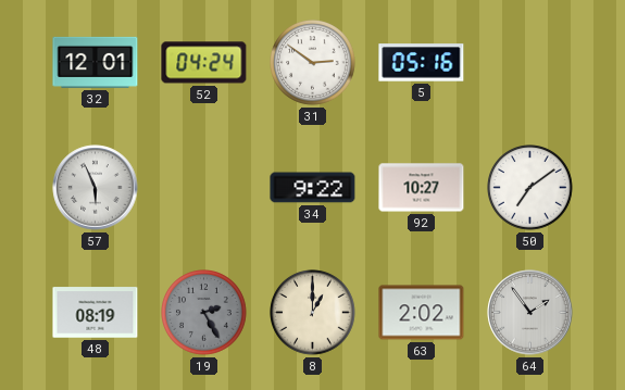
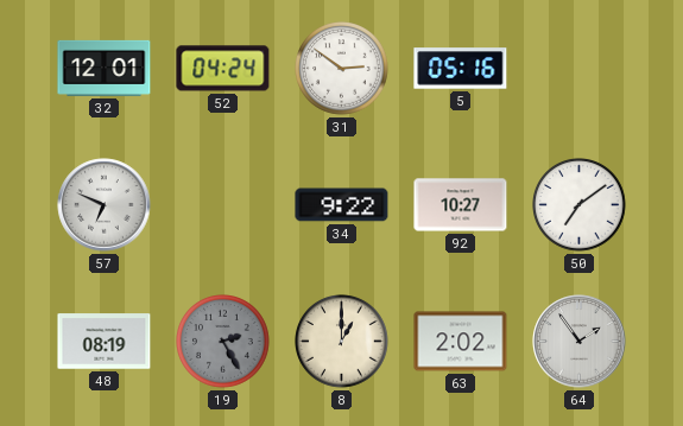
57: 5:56 -> 6:49
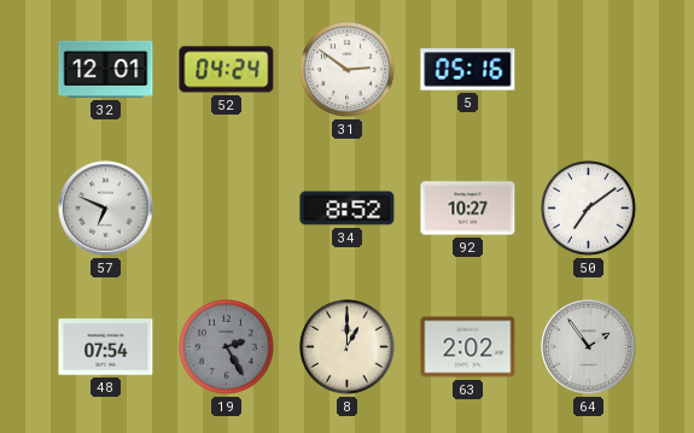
34: 9:22 -> 8:52
48: 08:19 -> 07:54
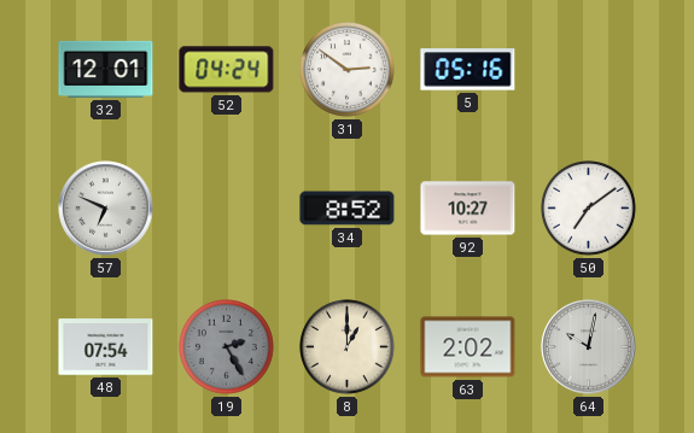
64: 1:54 -> 10:02
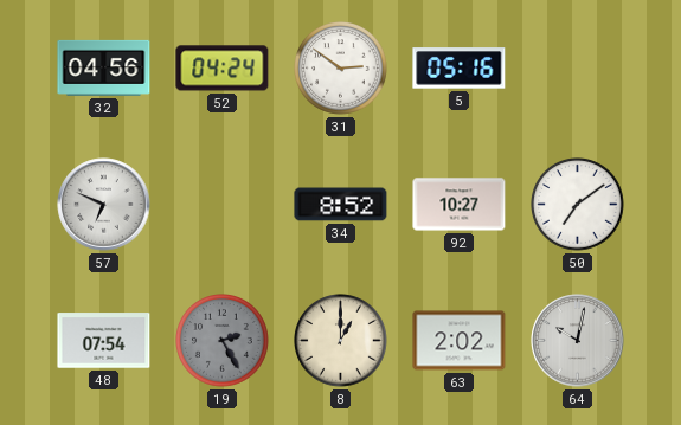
32: 12:01 -> 04:56
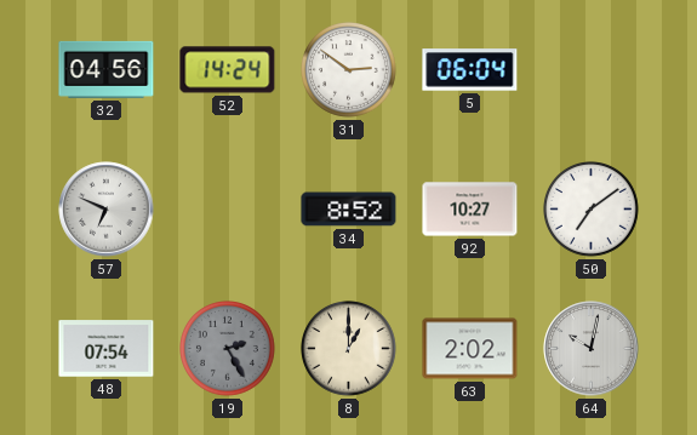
52: 04:24 -> 14:24
5: 05:16 -> 06:04
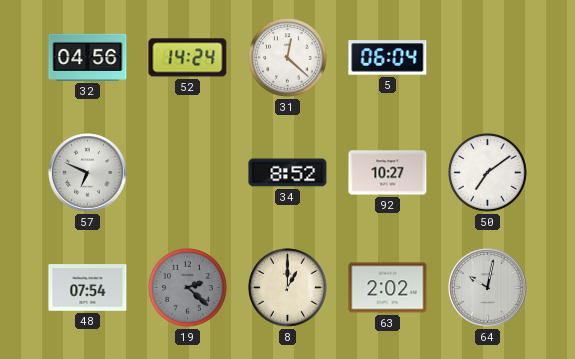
31: 2:51 -> 12:22
19: 2:25 -> 2:22
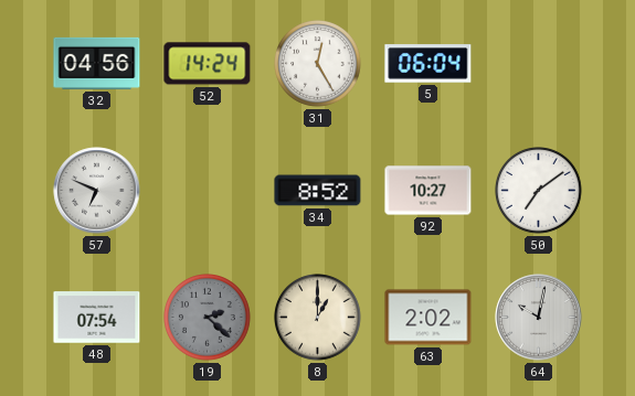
31: 12:22 -> 12:25
